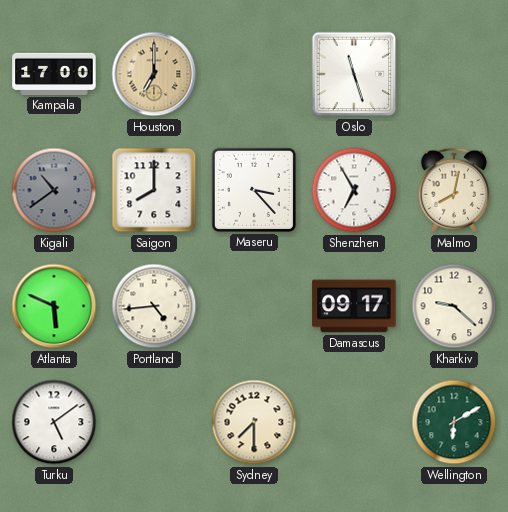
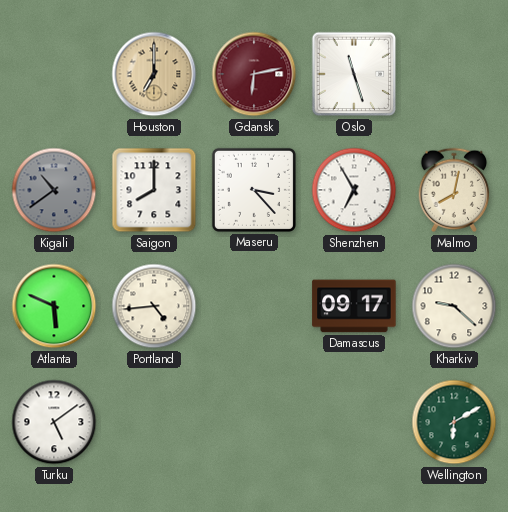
Kampala: 17:00 -> none
Gdansk: none -> 6:13
Sydney: 7:30 -> none
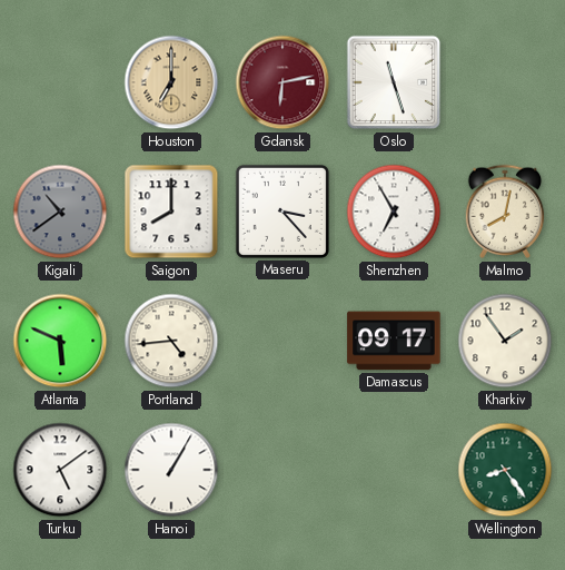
Kharkiv: 9:22 -> 1:54
Hanoi: none -> 1:05
Wellington: 6:10 -> 8:24
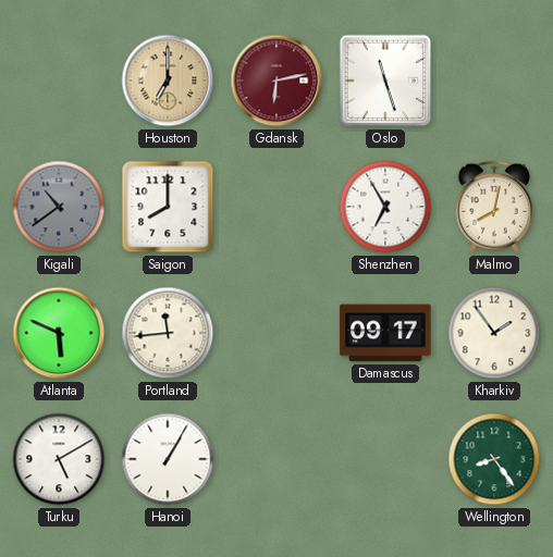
Maseru: 3:23 -> none
Portland: 4:44 -> 11:44
Turku: 5:09 -> 5:10
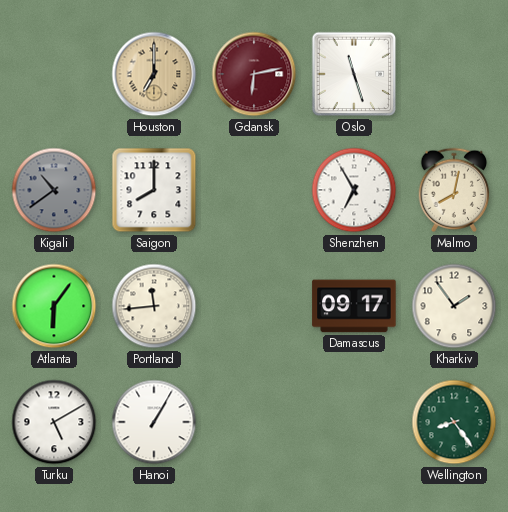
Atlanta: 5:49 -> 6:06
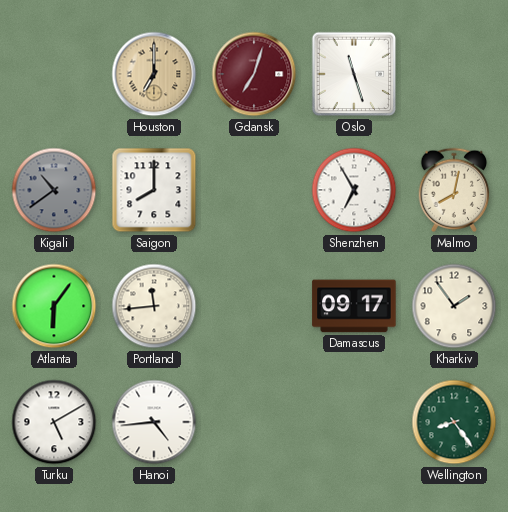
Gdansk: 6:13 -> 7:03
Hanoi: 1:05 -> 4:44
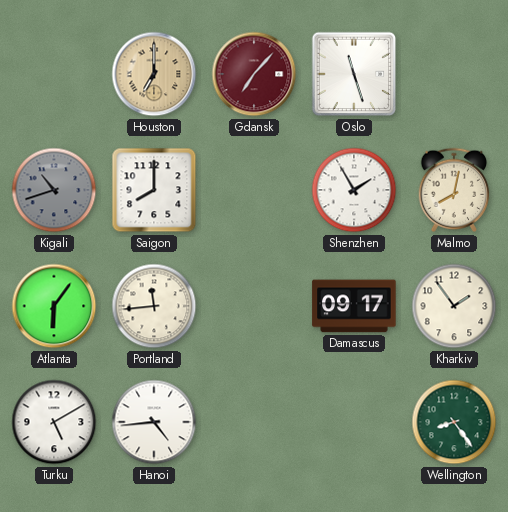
Gdansk: 7:03 -> 7:07
Kigali: 10:39 -> 10:42
Shenzhen: 6:55 -> 1:55
